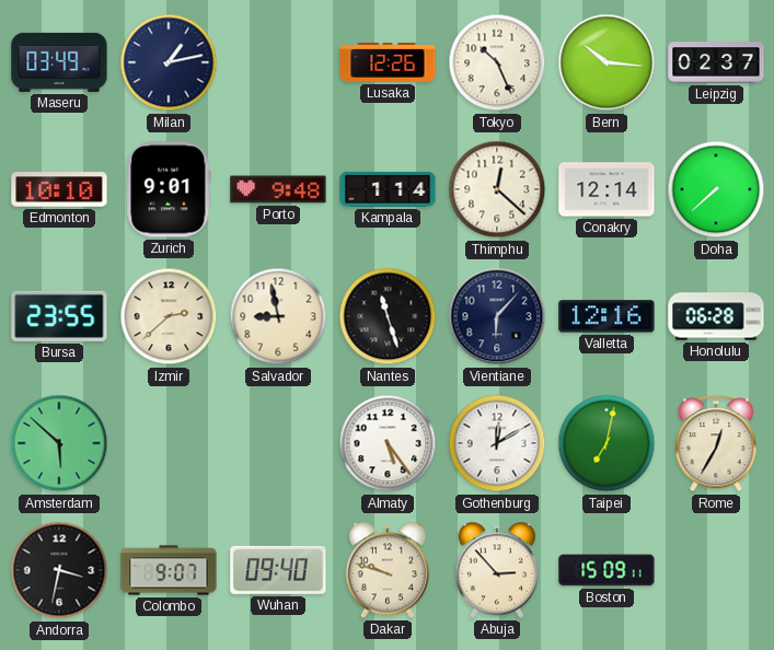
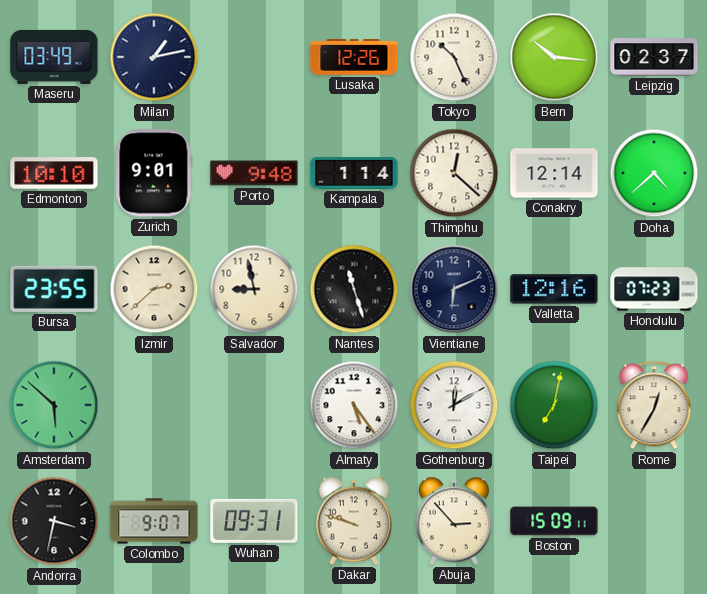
Doha: 7:38 -> 4:38
Vientiane: 6:07 -> 6:11
Honolulu: 06:28 -> 07:23
Wuhan: 09:40 -> 09:31
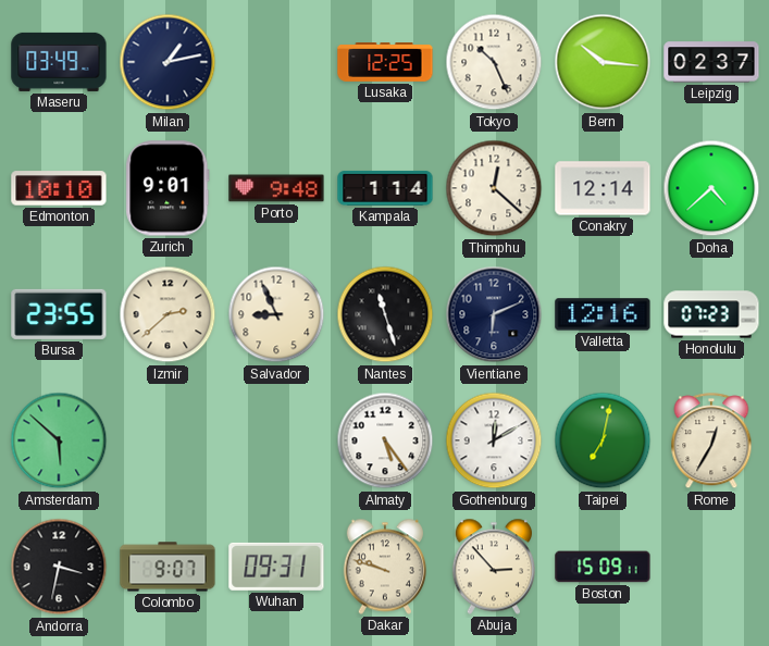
Lusaka: 12:26 -> 12:25
Salvador: 8:58 -> 8:56
